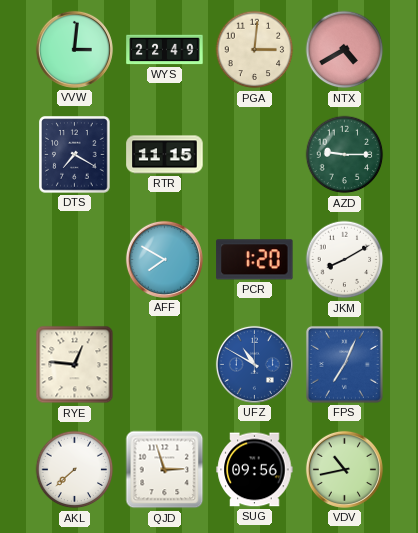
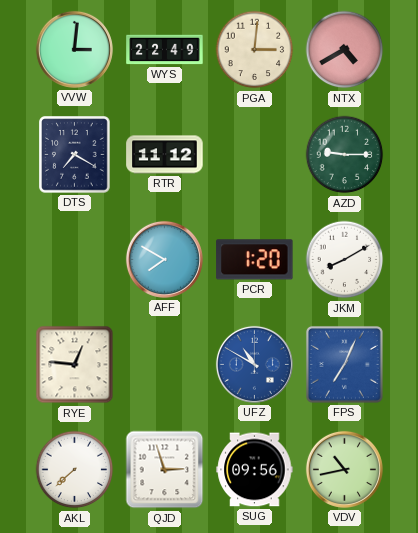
RTR: 11:15 -> 11:12
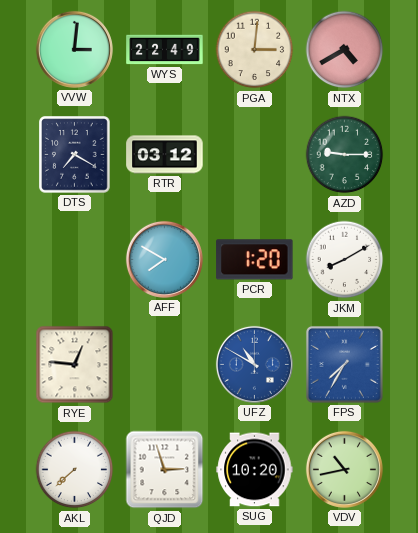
RTR: 11:12 -> 03:12
FPS: 7:04 -> 7:35
SUG: 09:56 -> 10:20
